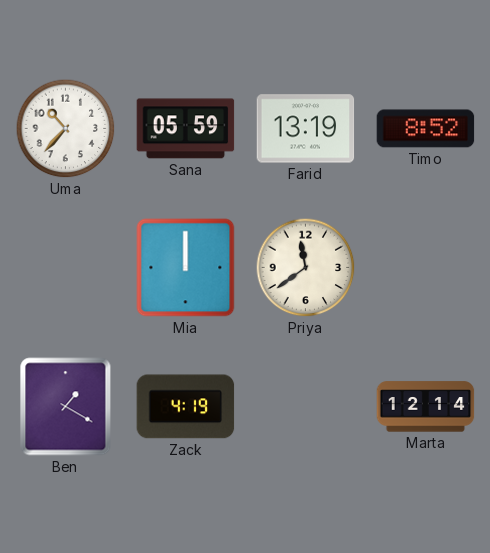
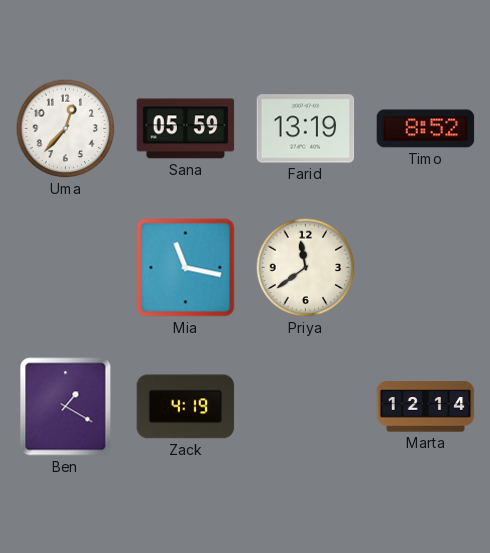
Uma: 10:37 -> 12:37
Mia: 12:00 -> 11:17
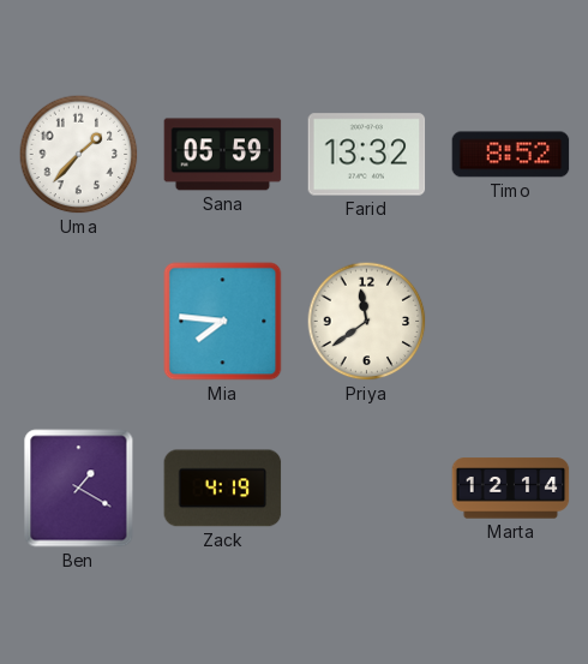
Uma: 12:37 -> 1:37
Farid: 13:19 -> 13:32
Mia: 11:17 -> 7:46
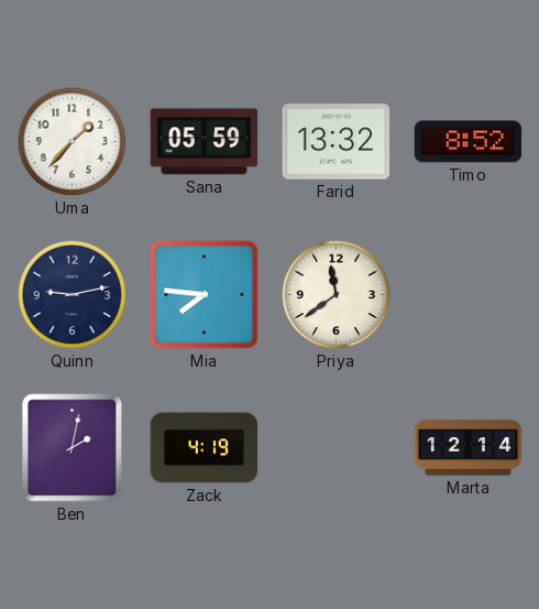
Quinn: none -> 9:13
Ben: 1:20 -> 2:02
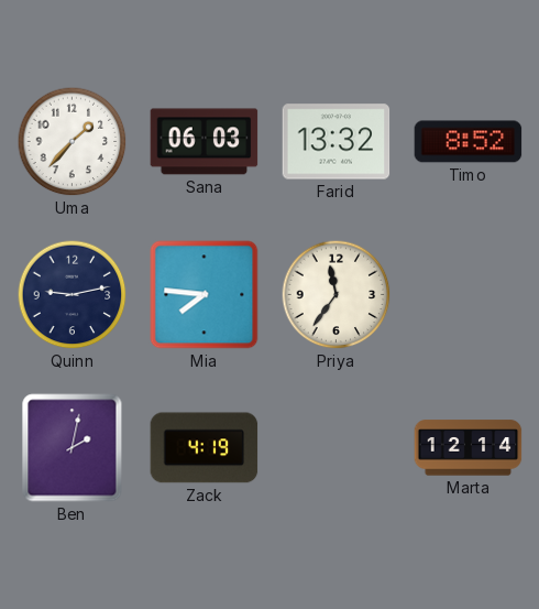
Sana: 05:59 -> 06:03
Priya: 11:39 -> 11:36
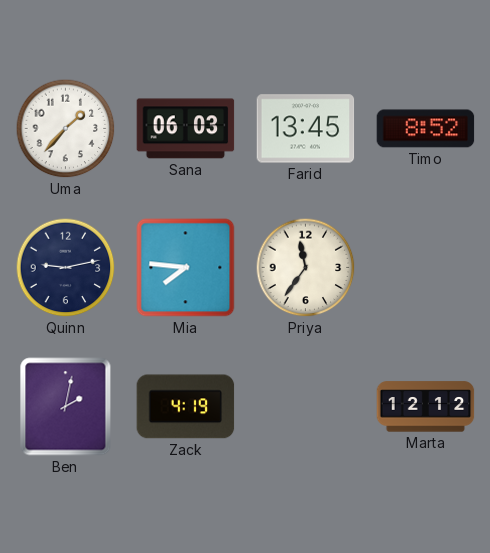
Farid: 13:32 -> 13:45
Marta: 12:14 -> 12:12
